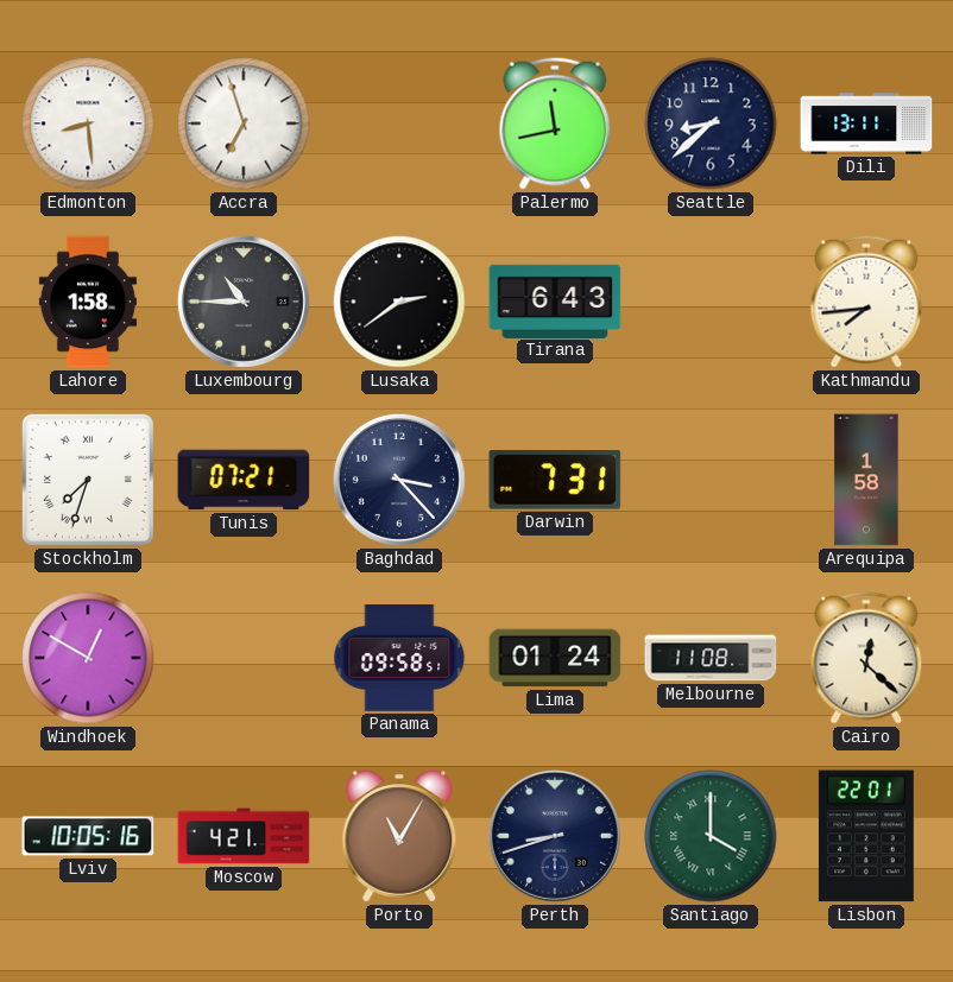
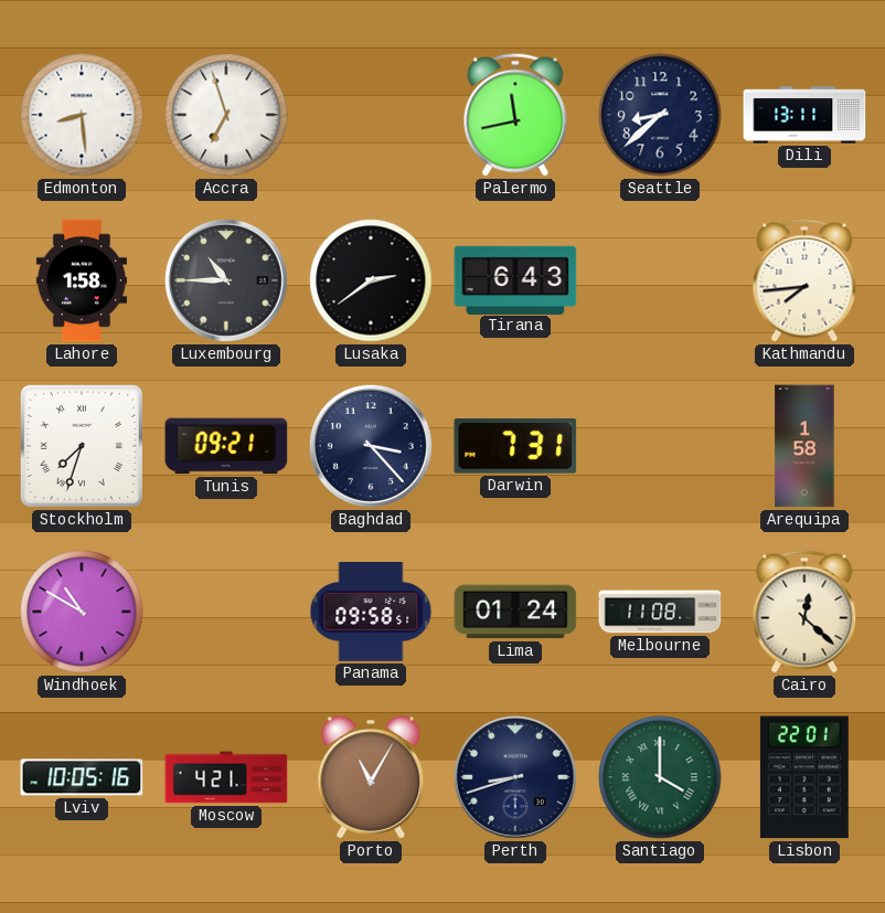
Tunis: 07:21 -> 09:21
Windhoek: 12:50 -> 10:50
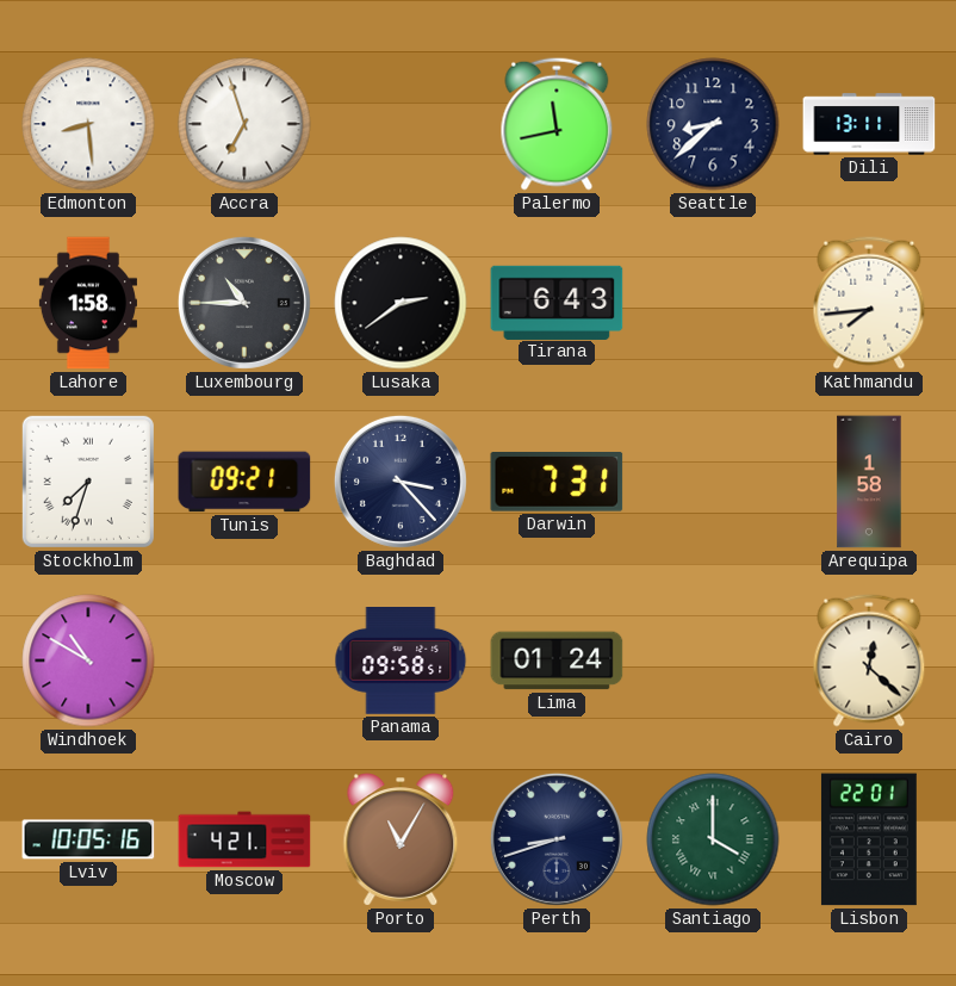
Melbourne: 11:08 -> none
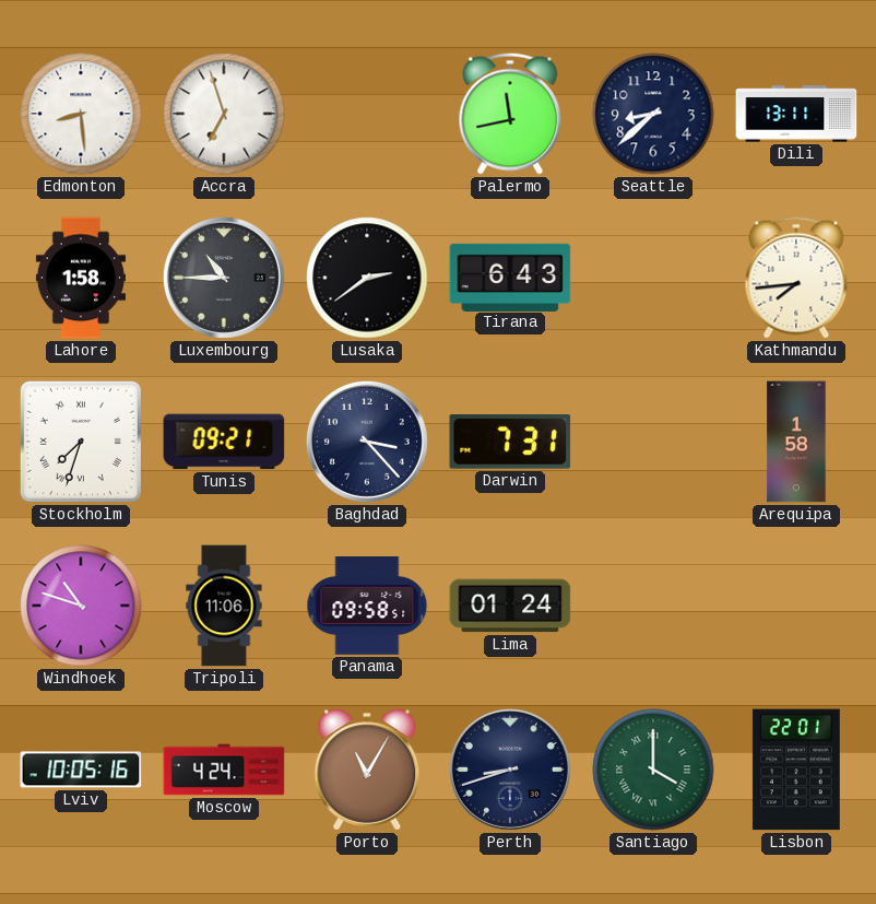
Windhoek: 10:50 -> 10:48
Tripoli: none -> 11:06
Cairo: 12:22 -> none
Moscow: 4:21 -> 4:24
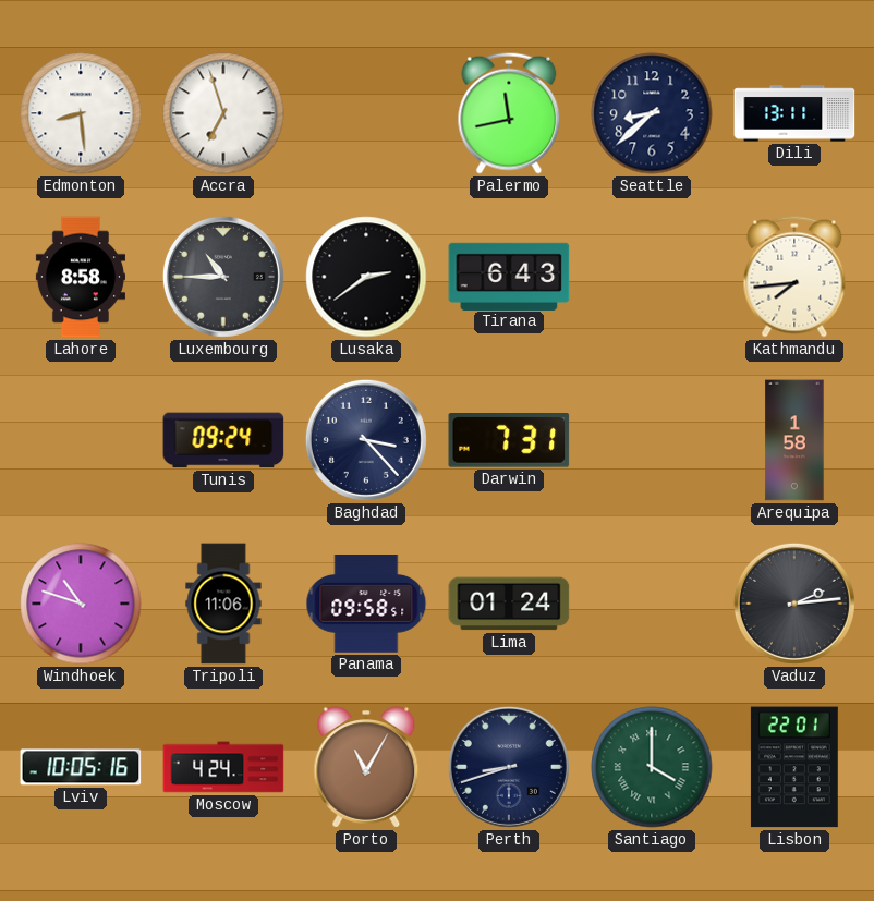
Lahore: 1:58 -> 8:58
Stockholm: 7:33 -> none
Tunis: 09:21 -> 09:24
Vaduz: none -> 2:14
